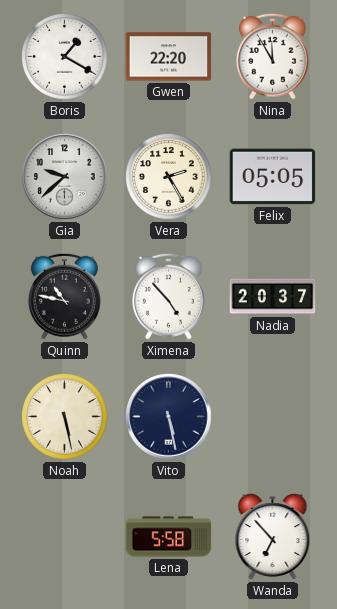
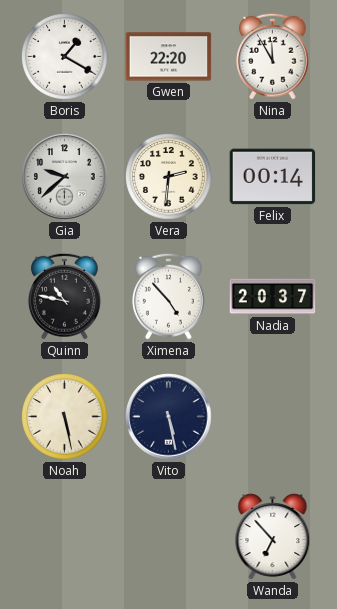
Vera: 2:25 -> 2:31
Felix: 05:05 -> 00:14
Lena: 5:58 -> none
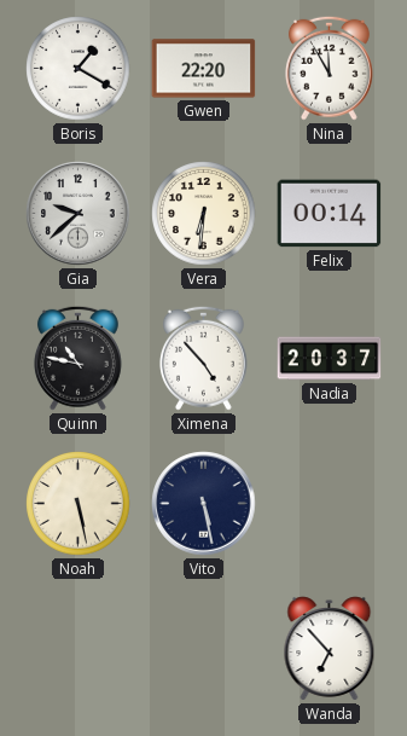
Vera: 2:31 -> 6:31
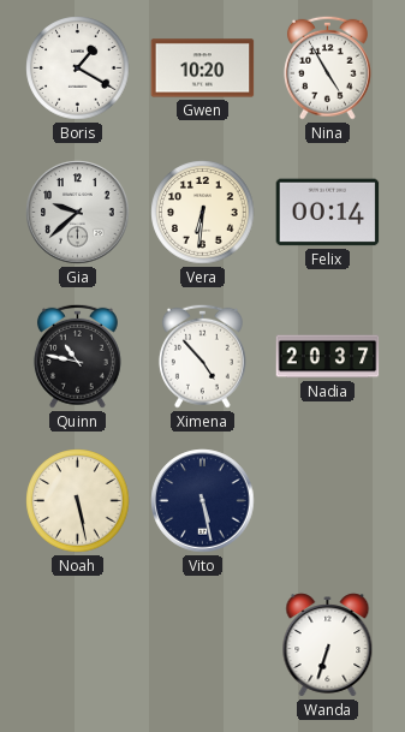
Gwen: 22:20 -> 10:20
Nina: 11:55 -> 4:55
Wanda: 6:53 -> 6:33
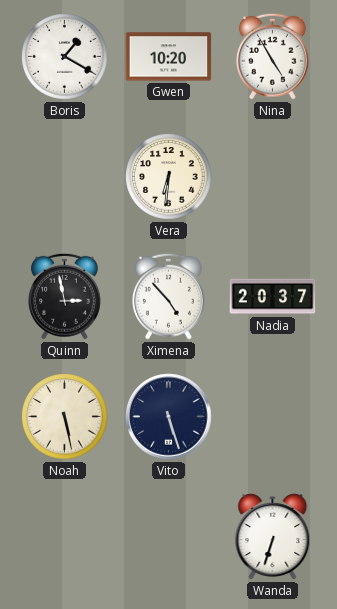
Gia: 9:38 -> none
Felix: 00:14 -> none
Quinn: 10:47 -> 2:58
Vito: 5:28 -> 5:27
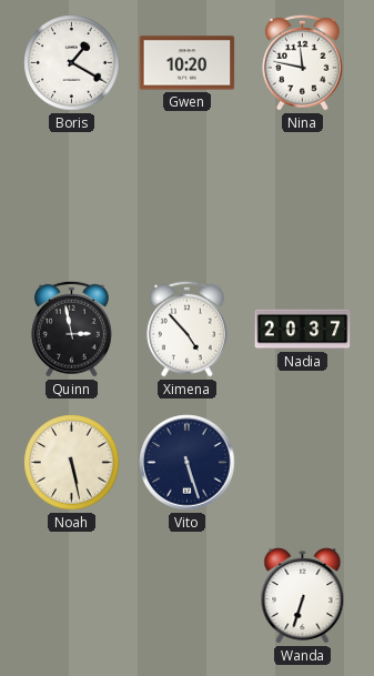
Nina: 4:55 -> 11:47
Vera: 6:31 -> none
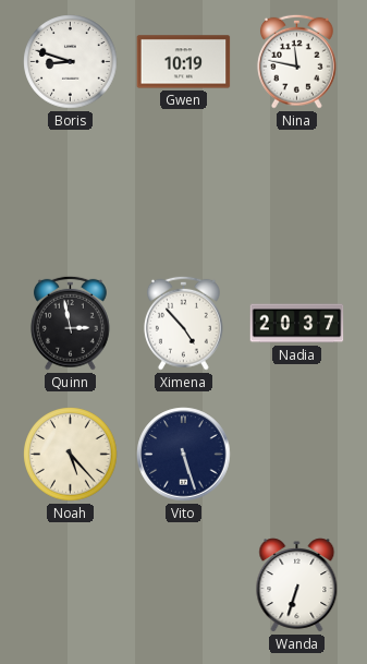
Boris: 1:20 -> 8:48
Gwen: 10:20 -> 10:19
Noah: 5:28 -> 5:23
